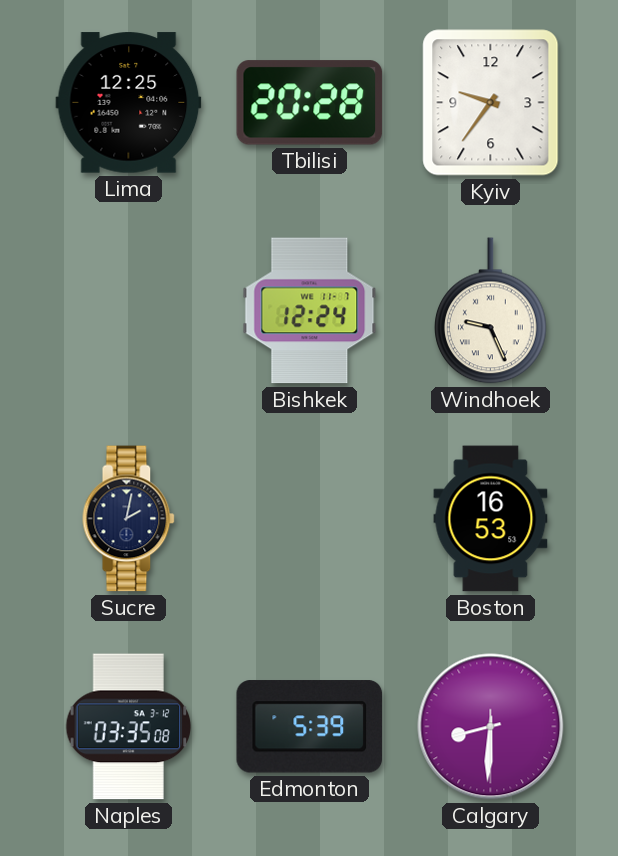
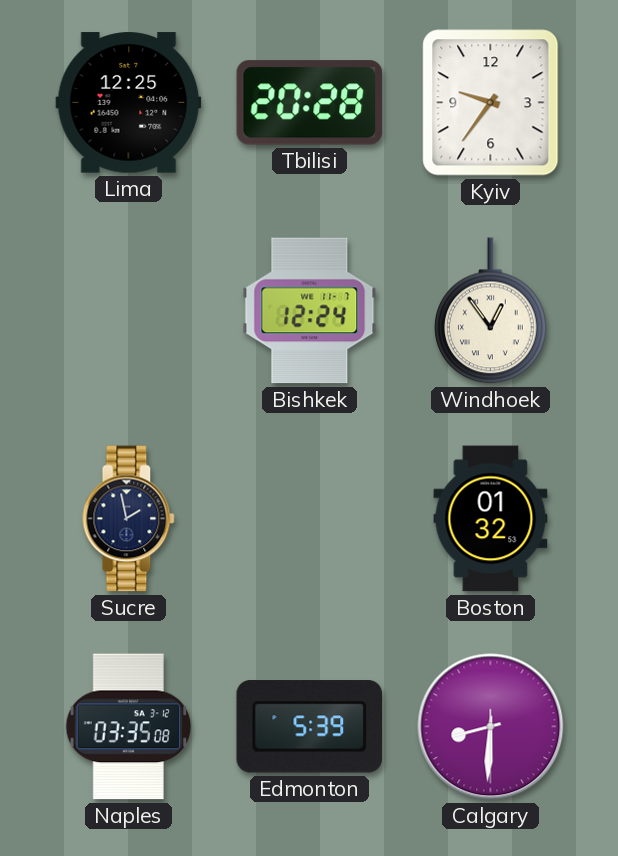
Windhoek: 9:26 -> 12:54
Sucre: 2:02 -> 1:58
Boston: 16:53 -> 01:32
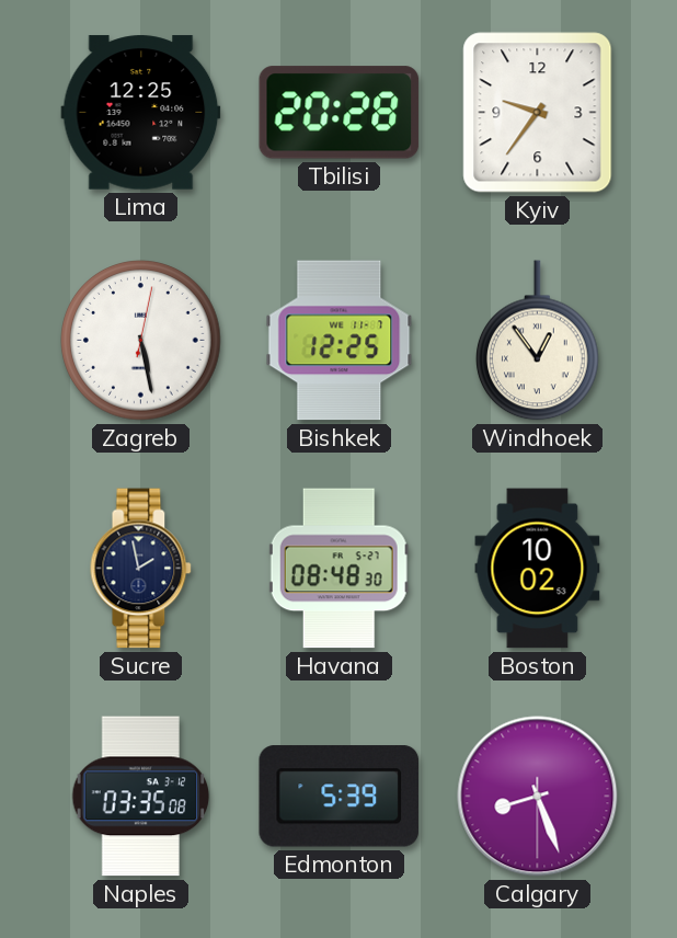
Zagreb: none -> 5:28
Bishkek: 12:24 -> 12:25
Havana: none -> 08:48
Boston: 01:32 -> 10:02
Calgary: 8:30 -> 8:26
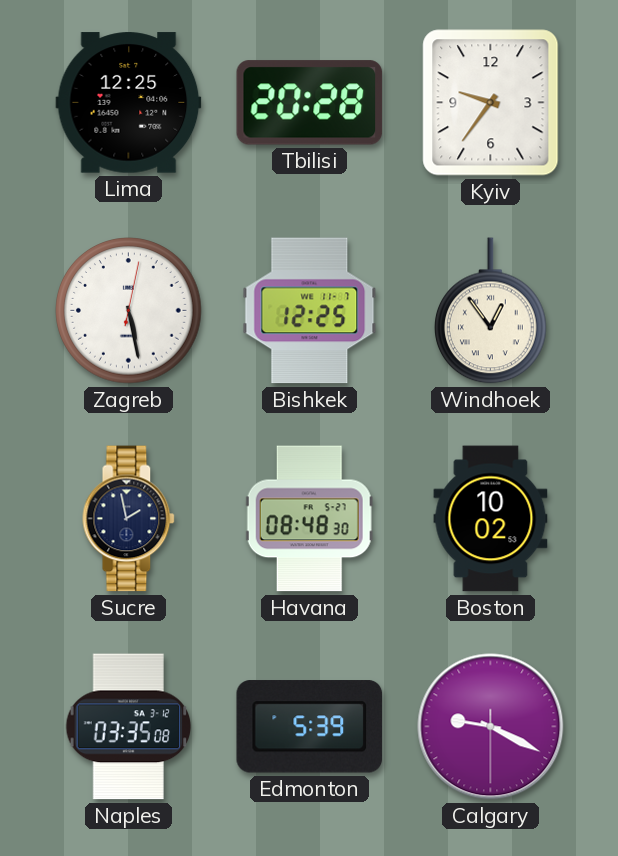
Calgary: 8:26 -> 9:19
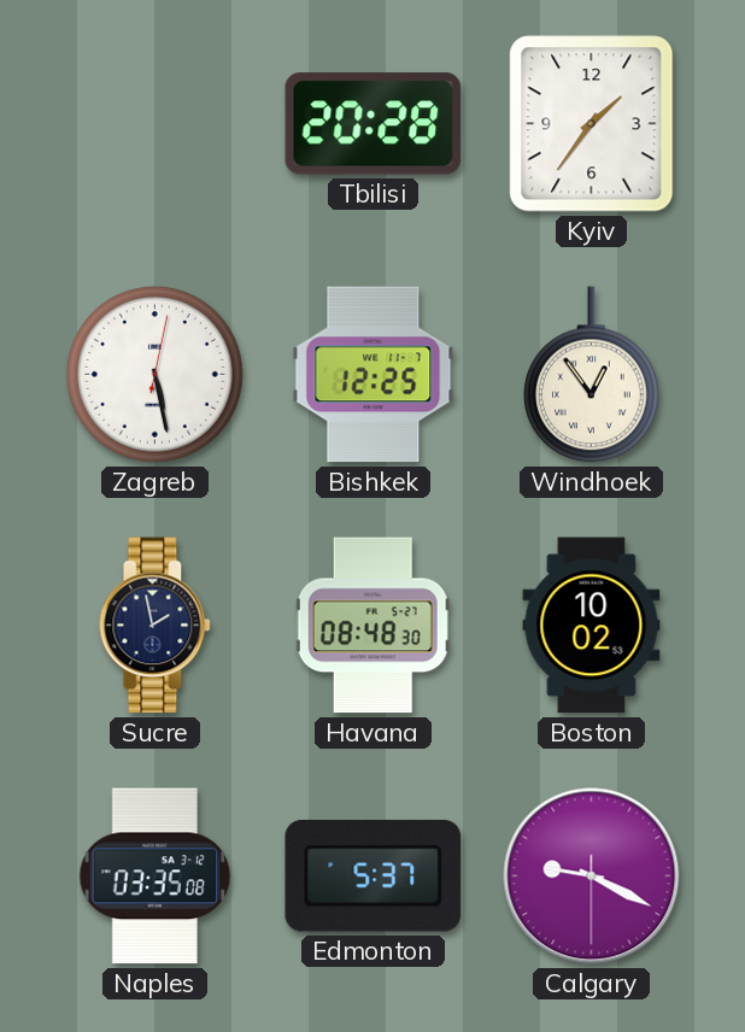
Lima: 12:25 -> none
Kyiv: 9:36 -> 1:36
Edmonton: 5:39 -> 5:37
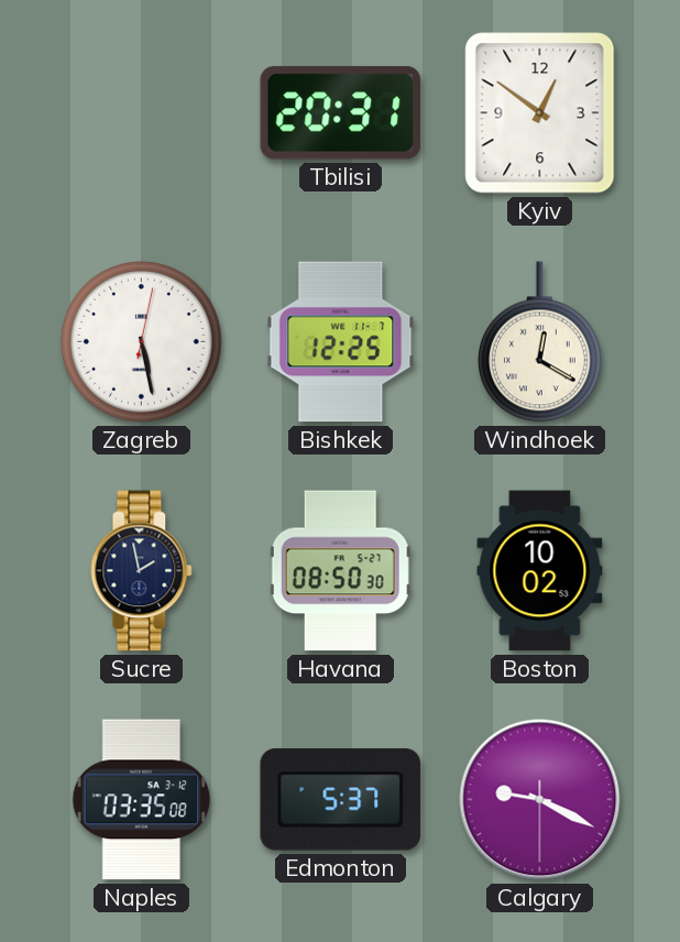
Tbilisi: 20:28 -> 20:31
Kyiv: 1:36 -> 12:51
Windhoek: 12:54 -> 12:20
Havana: 08:48 -> 08:50
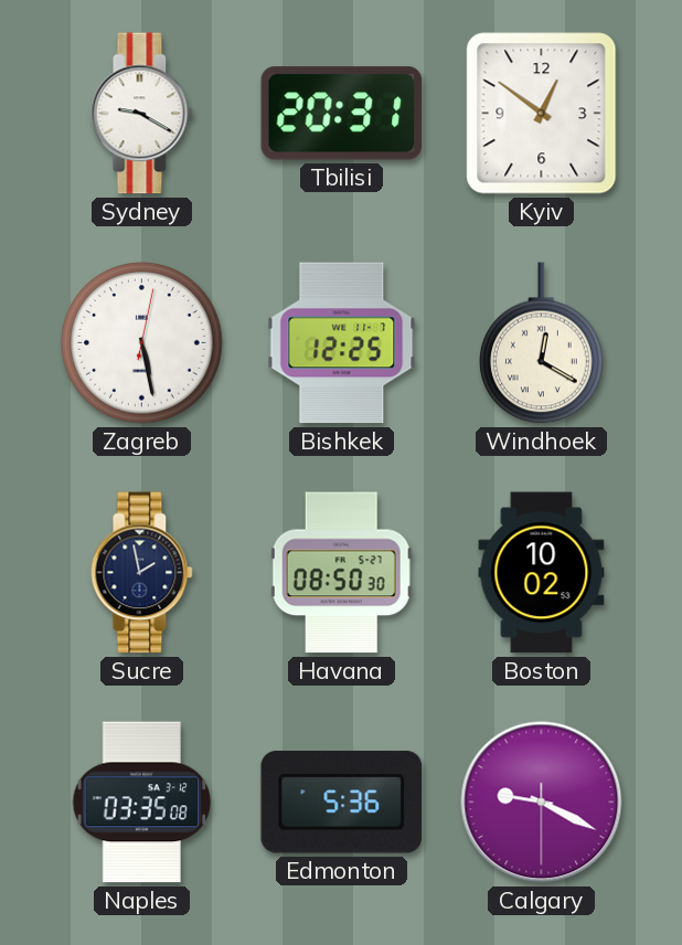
Sydney: none -> 9:20
Edmonton: 5:37 -> 5:36
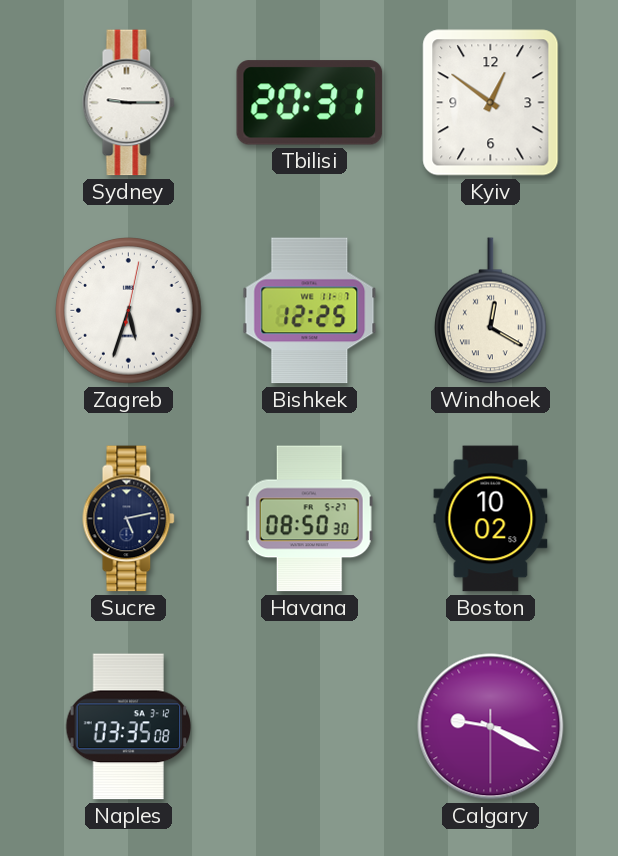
Sydney: 9:20 -> 9:15
Zagreb: 5:28 -> 5:33
Sucre: 1:58 -> 5:13
Edmonton: 5:36 -> none
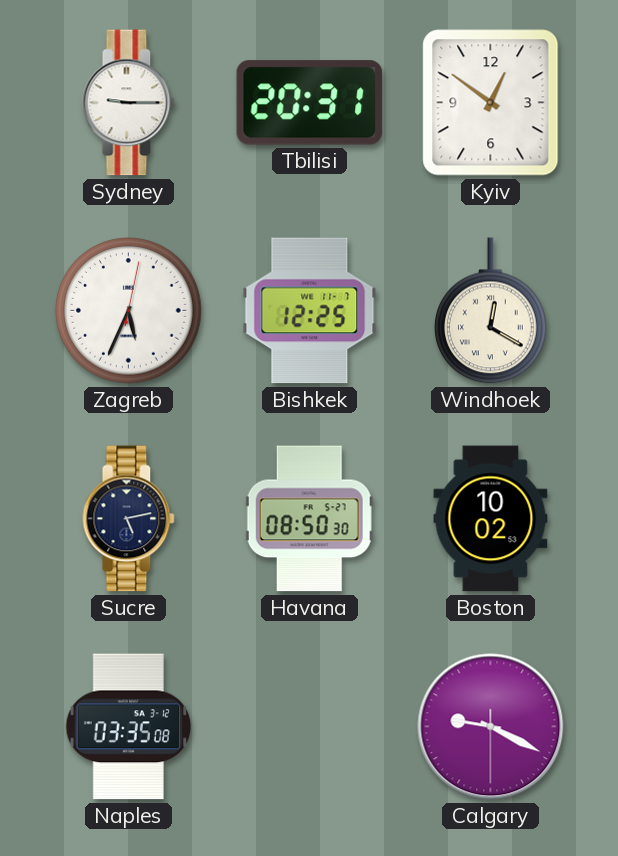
Zagreb: 5:33 -> 5:34
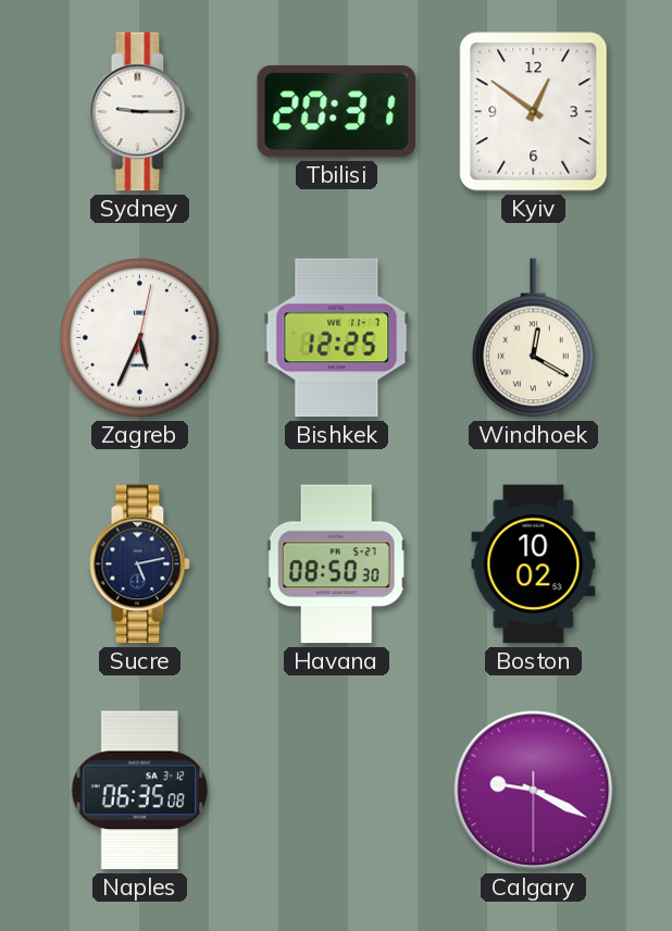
Naples: 03:35 -> 06:35
